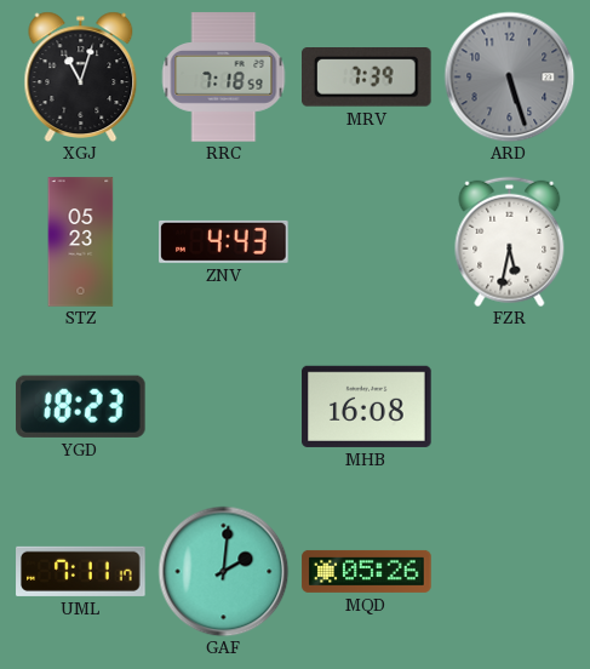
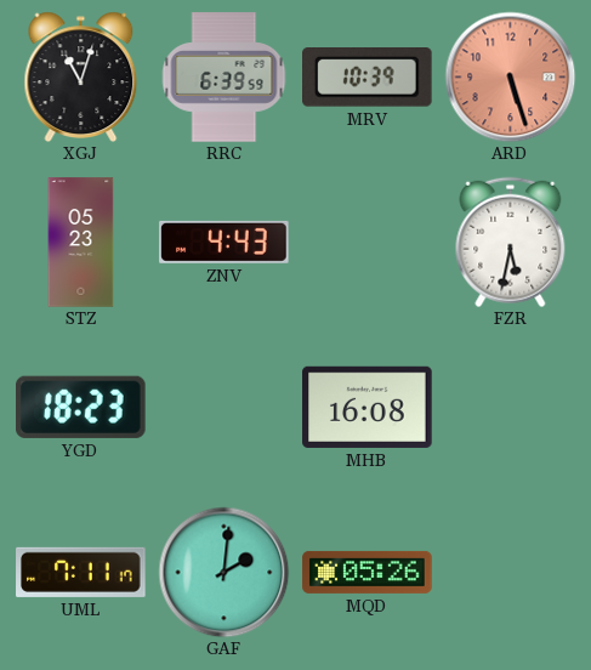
RRC: 7:18 -> 6:39
MRV: 7:39 -> 10:39
ARD dial: grey -> salmon
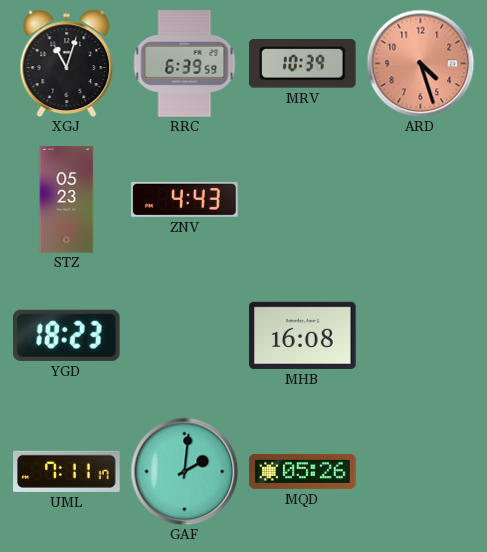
ARD: 5:27 -> 4:27
FZR: 5:32 -> none
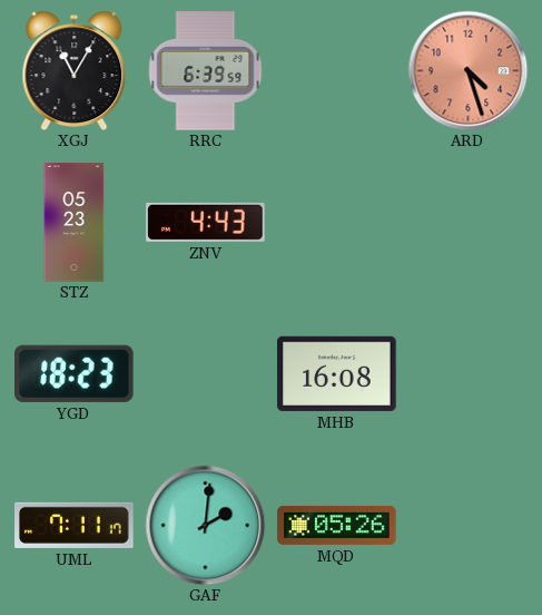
XGJ: 11:03 -> 11:05
MRV: 10:39 -> none
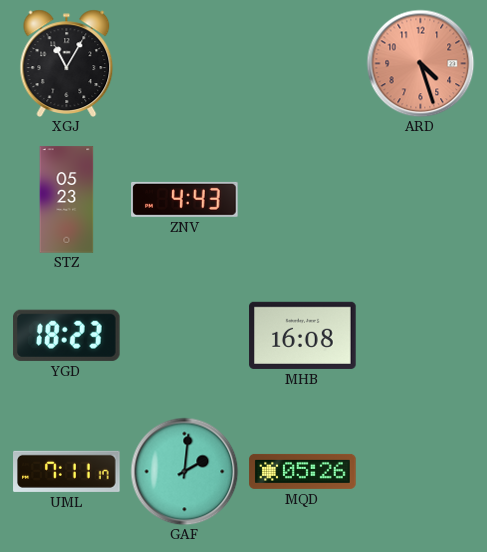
RRC: 6:39 -> none
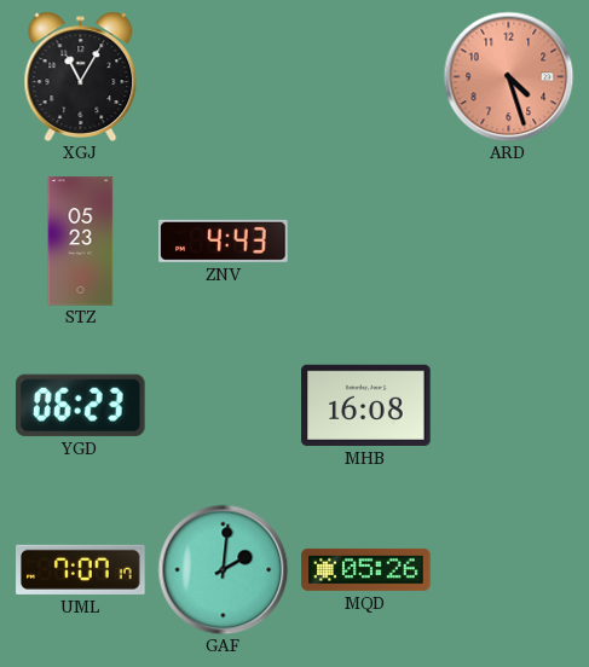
YGD: 18:23 -> 06:23
UML: 7:11 -> 7:07
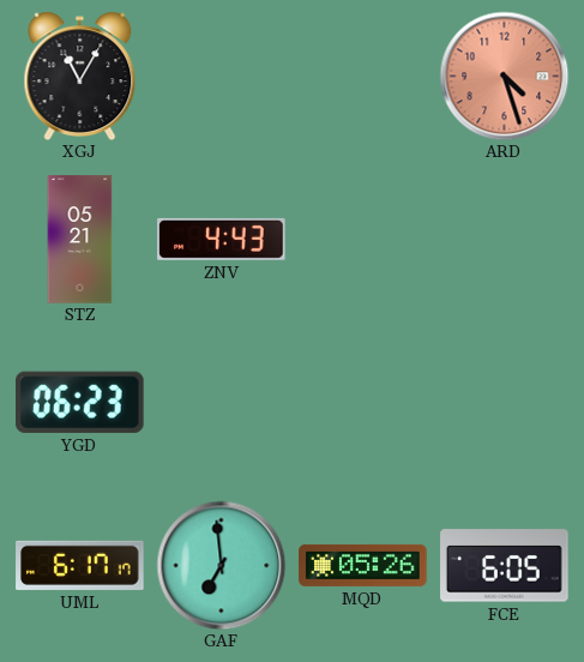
STZ: 05:23 -> 05:21
MHB: 16:08 -> none
UML: 7:07 -> 6:17
GAF: 2:01 -> 6:59
FCE: none -> 6:05
